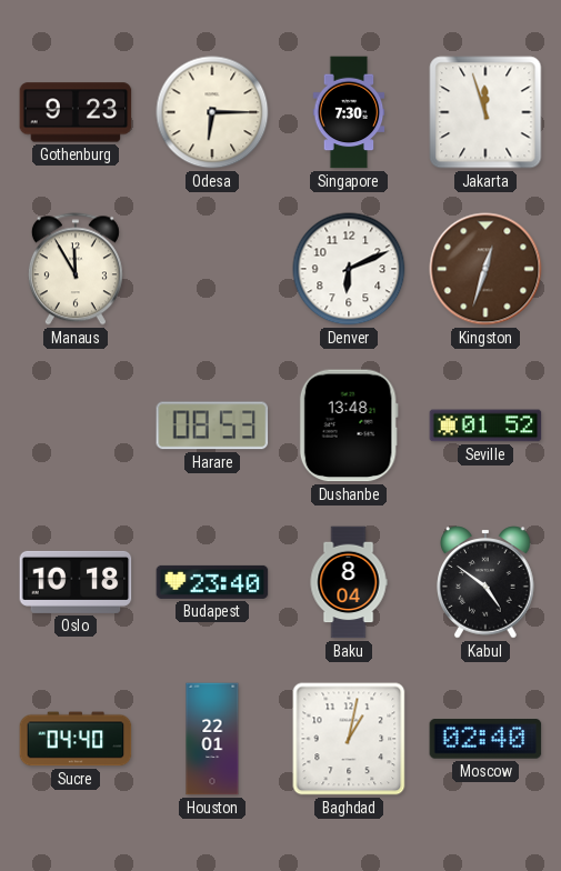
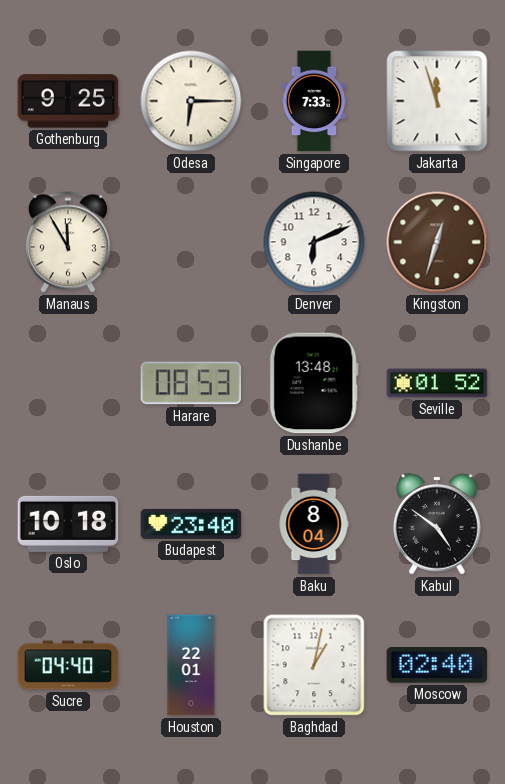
Gothenburg: 9:23 -> 9:25
Singapore: 7:30 -> 7:33
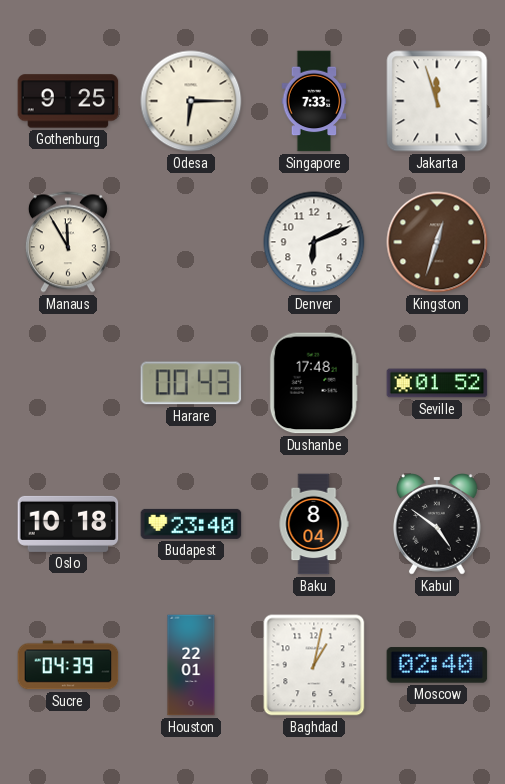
Harare: 08:53 -> 00:43
Dushanbe: 13:48 -> 17:48
Sucre: 04:40 -> 04:39
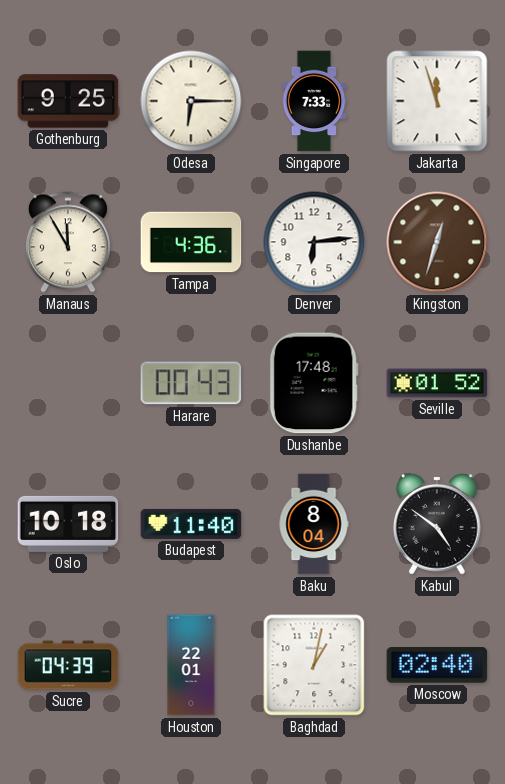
Tampa: none -> 4:36
Denver: 6:11 -> 6:14
Budapest: 23:40 -> 11:40
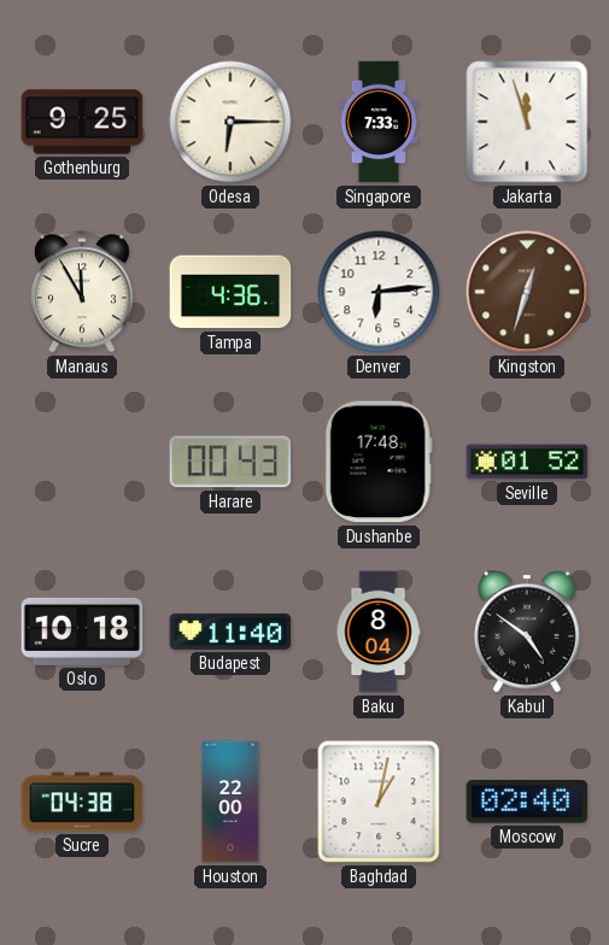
Sucre: 04:39 -> 04:38
Houston: 22:01 -> 22:00
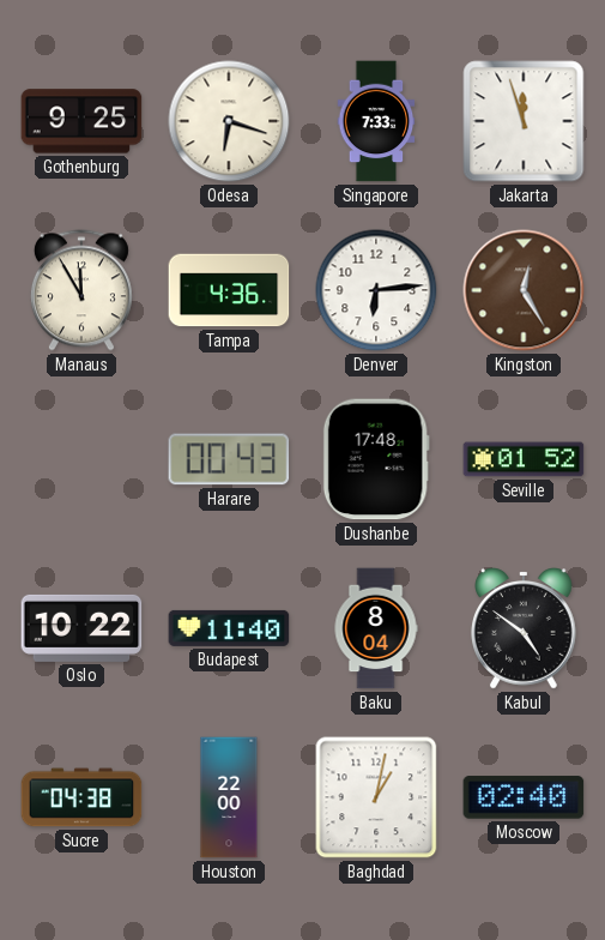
Odesa: 6:15 -> 6:18
Kingston: 12:33 -> 12:25
Oslo: 10:18 -> 10:22
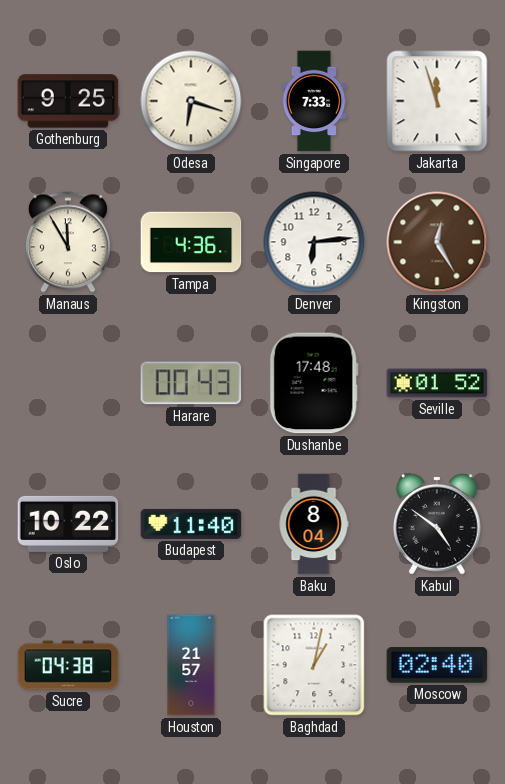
Houston: 22:00 -> 21:57
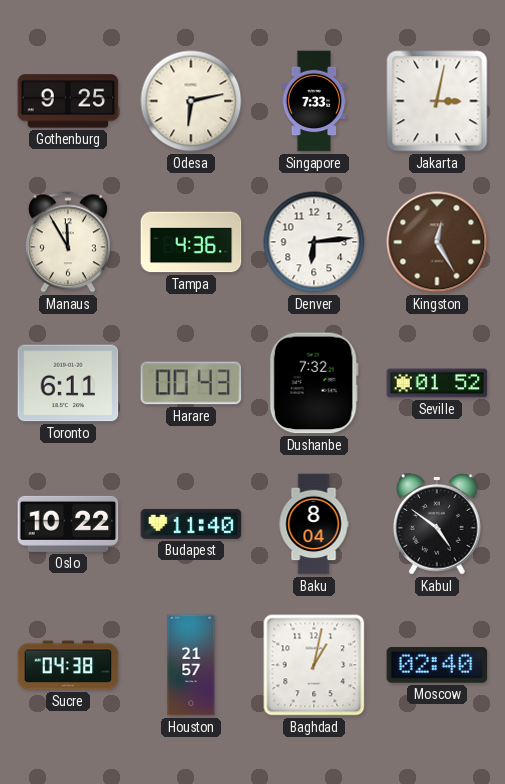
Odesa: 6:18 -> 6:13
Jakarta: 11:57 -> 3:02
Toronto: none -> 6:11
Dushanbe: 17:48 -> 7:32
